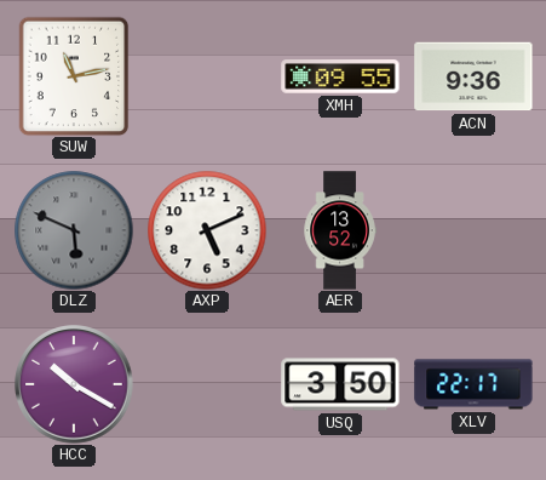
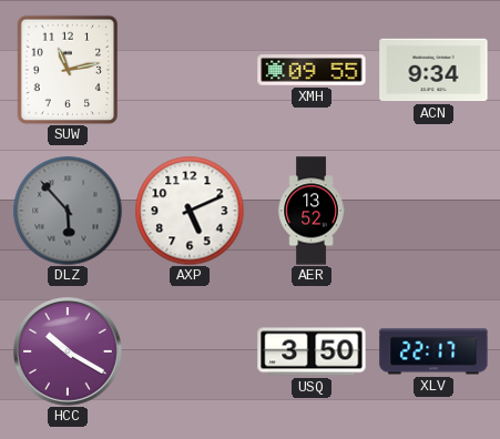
ACN: 9:36 -> 9:34
DLZ: 5:49 -> 5:53
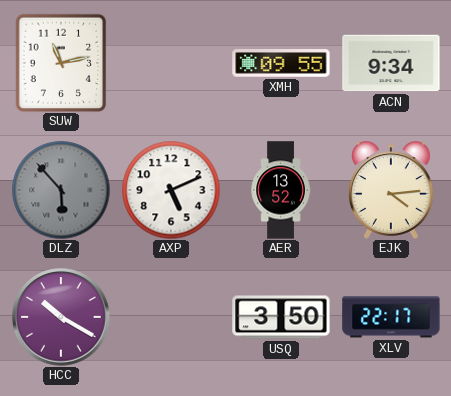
EJK: none -> 4:14
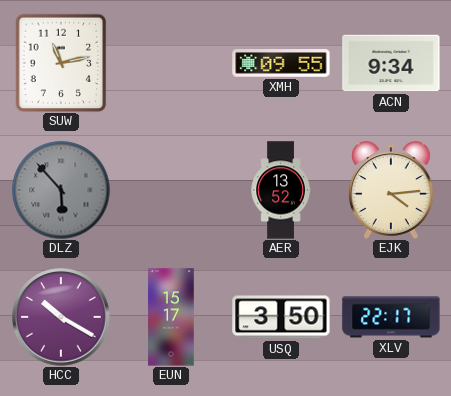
AXP: 5:11 -> none
EUN: none -> 15:17
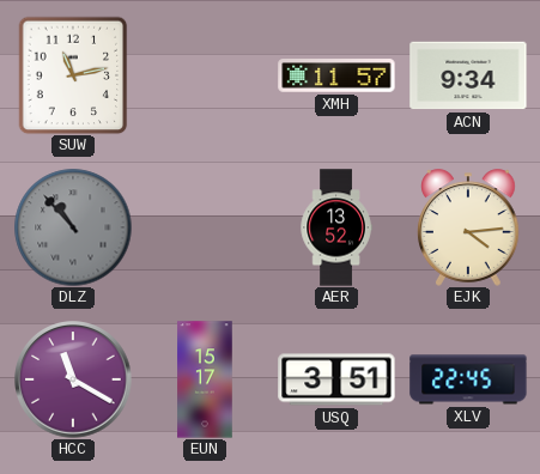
XMH: 09:55 -> 11:57
DLZ: 5:53 -> 10:53
HCC: 10:20 -> 11:20
USQ: 3:50 -> 3:51
XLV: 22:17 -> 22:45
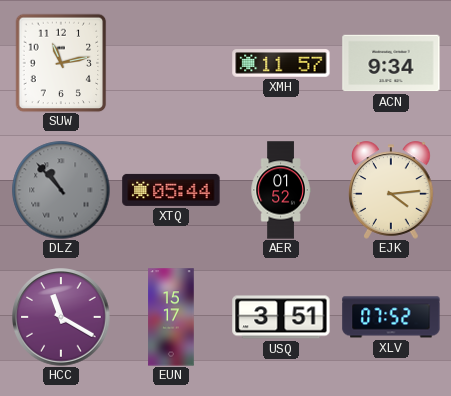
XTQ: none -> 05:44
AER: 13:52 -> 01:52
XLV: 22:45 -> 07:52
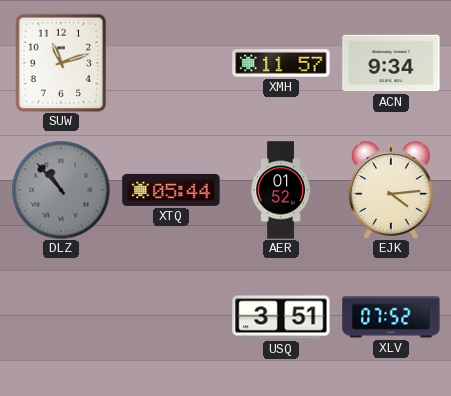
SUW: 11:13 -> 11:12
HCC: 11:20 -> none
EUN: 15:17 -> none
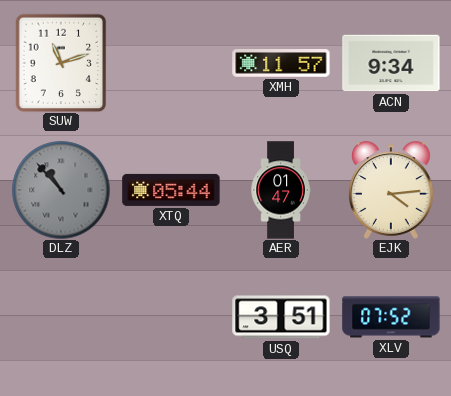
AER: 01:52 -> 01:47
